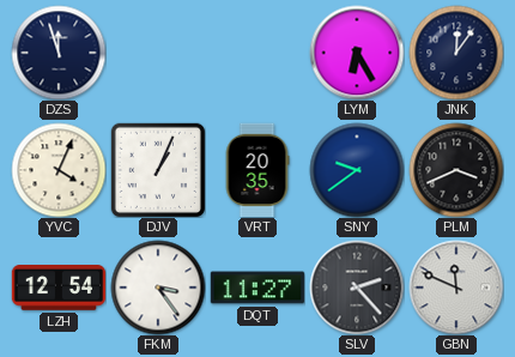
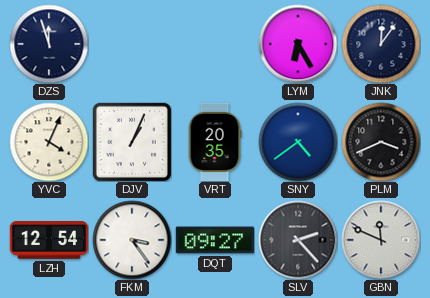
SNY: 9:39 -> 4:39
DQT: 11:27 -> 09:27
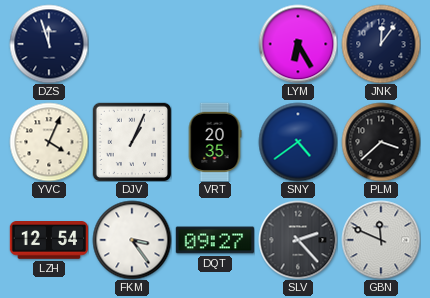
PLM: 3:41 -> 3:38
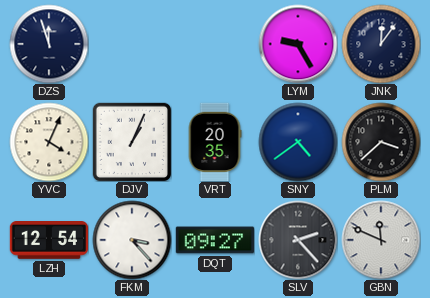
LYM: 6:25 -> 9:25
FKM: 3:24 -> 3:23
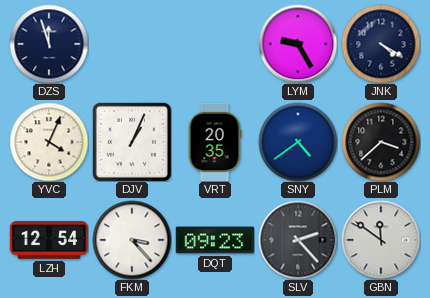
JNK: 12:06 -> 4:20
DQT: 09:27 -> 09:23
GBN: 11:49 -> 11:51
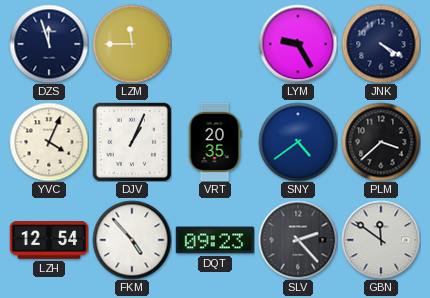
LZM: none -> 11:45
FKM: 3:23 -> 4:53
